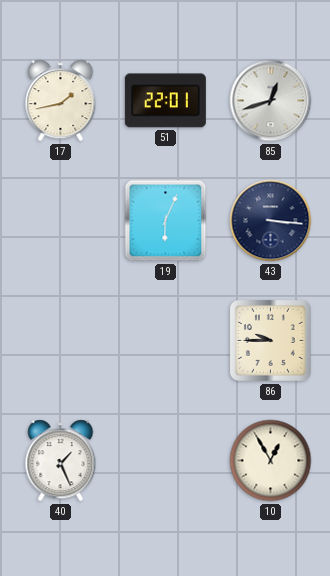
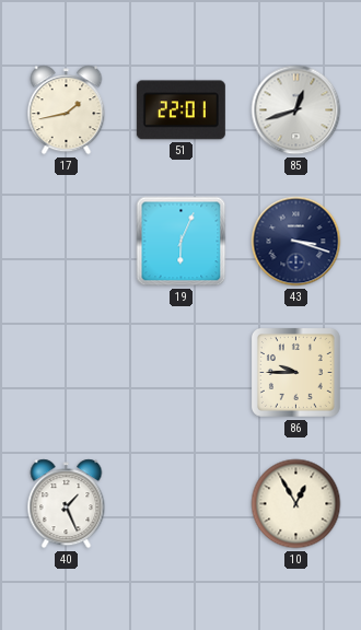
43: 3:16 -> 3:18
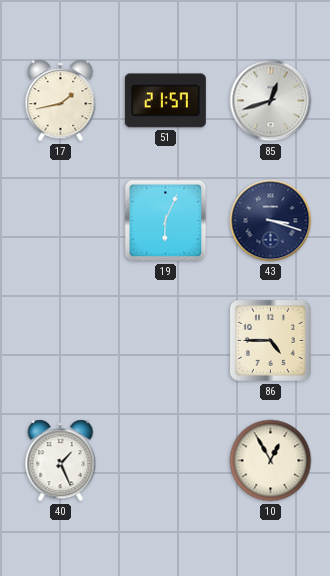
51: 22:01 -> 21:57
86: 9:45 -> 4:45
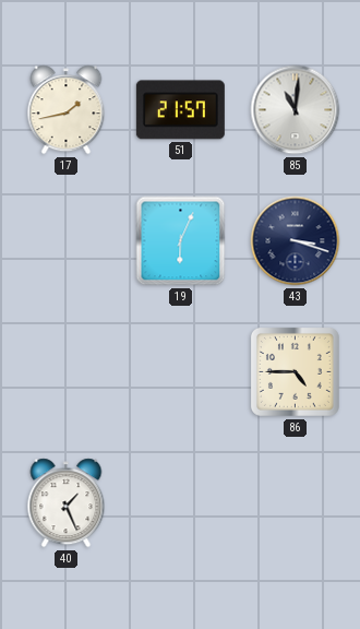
85: 12:42 -> 11:01
10: 12:55 -> none
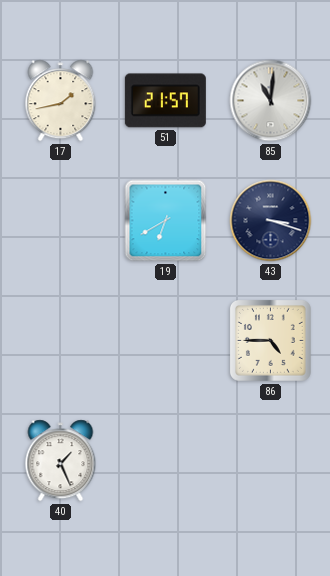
19: 6:04 -> 6:40
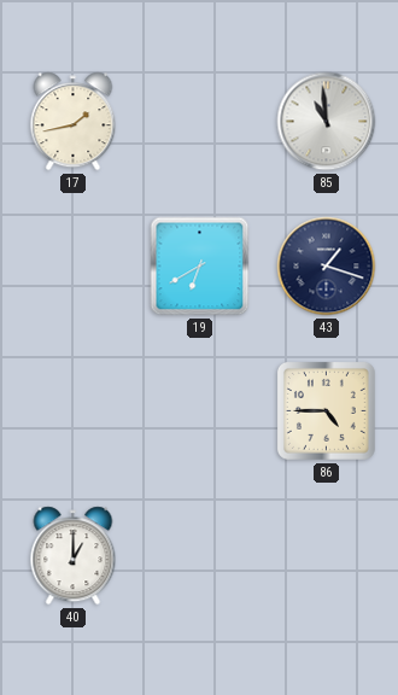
51: 21:57 -> none
85: 11:01 -> 10:59
43: 3:18 -> 1:18
40: 1:26 -> 1:00
